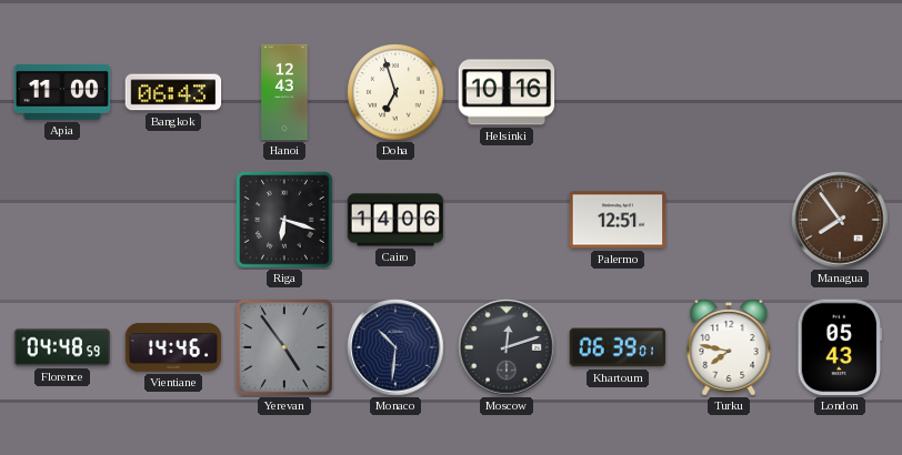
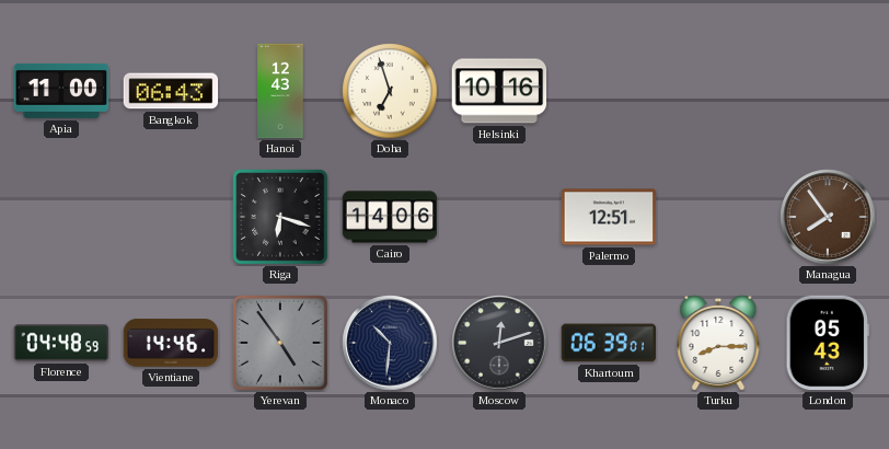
Turku: 7:47 -> 8:15
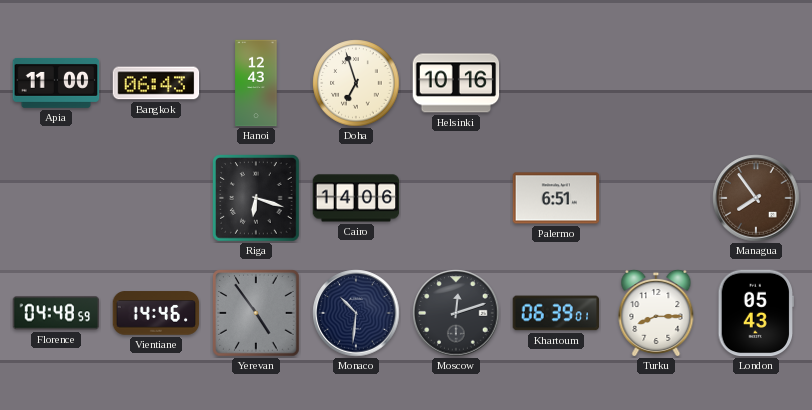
Palermo: 12:51 -> 6:51
